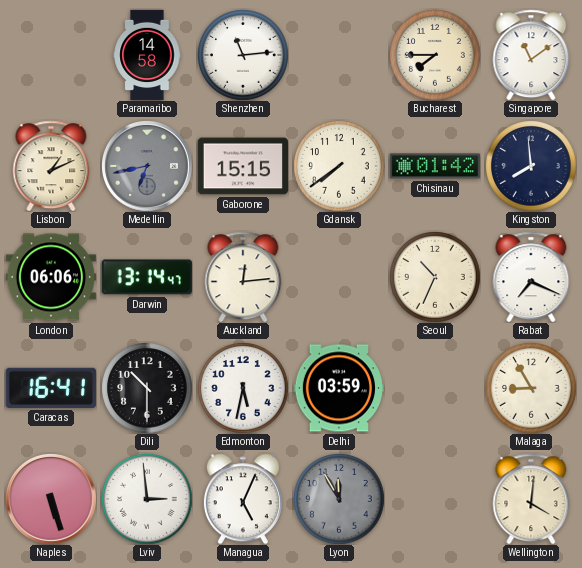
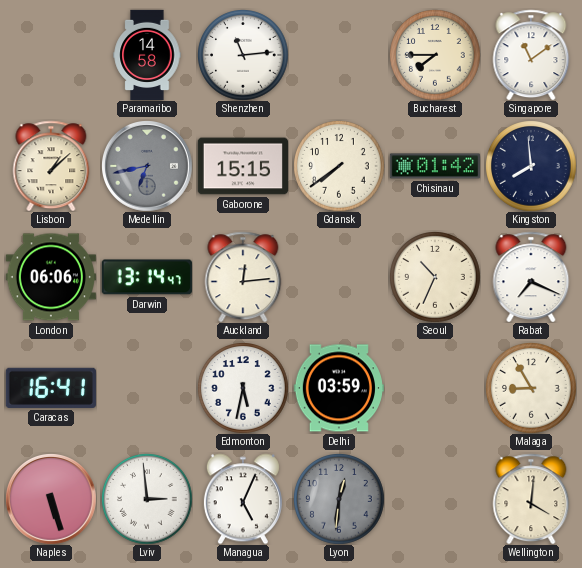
Lisbon: 1:11 -> 1:08
Dili: 10:30 -> none
Lyon: 11:55 -> 12:31
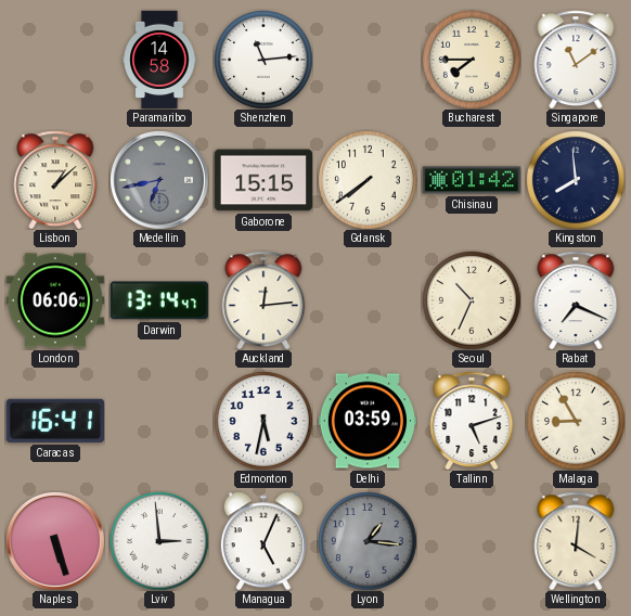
Tallinn: none -> 5:12
Lyon: 12:31 -> 1:16
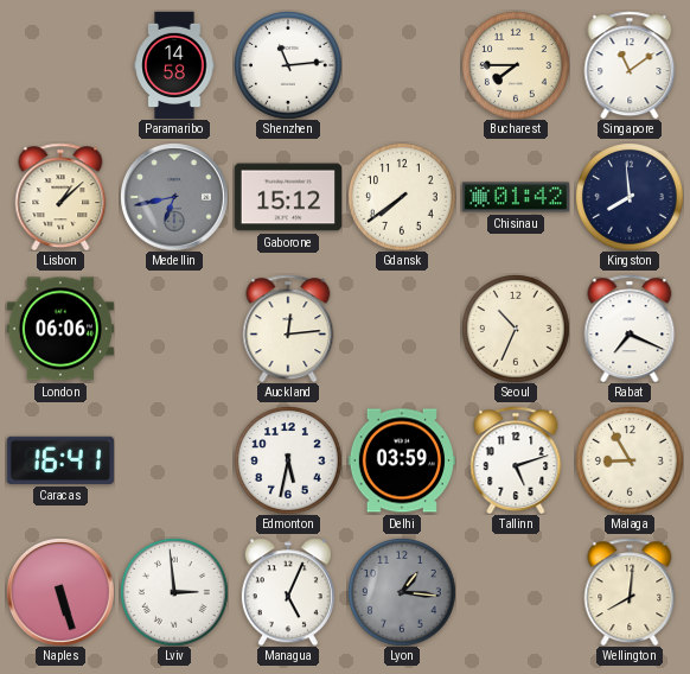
Gaborone: 15:15 -> 15:12
Darwin: 13:14 -> none
Wellington: 4:01 -> 8:01
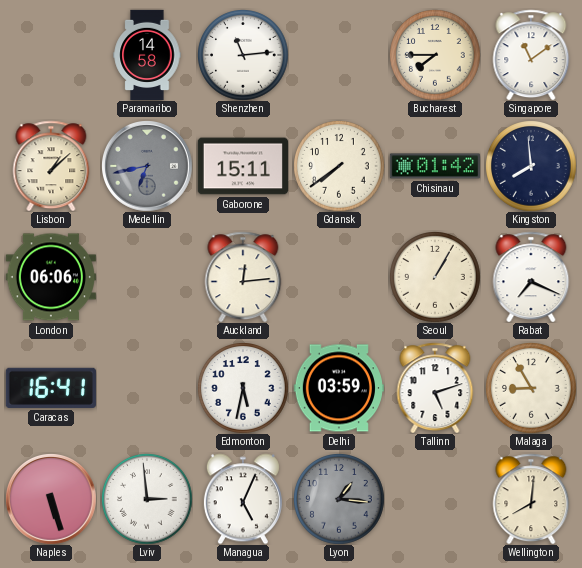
Gaborone: 15:12 -> 15:11
Seoul: 10:34 -> 1:05
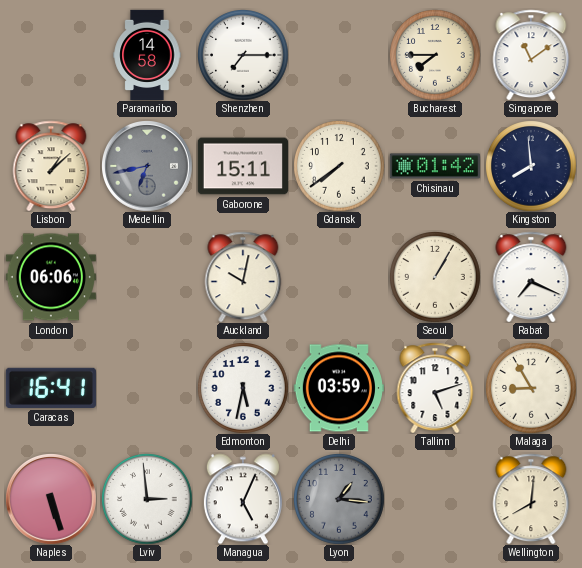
Shenzhen: 11:14 -> 7:15
Auckland: 12:14 -> 10:02
